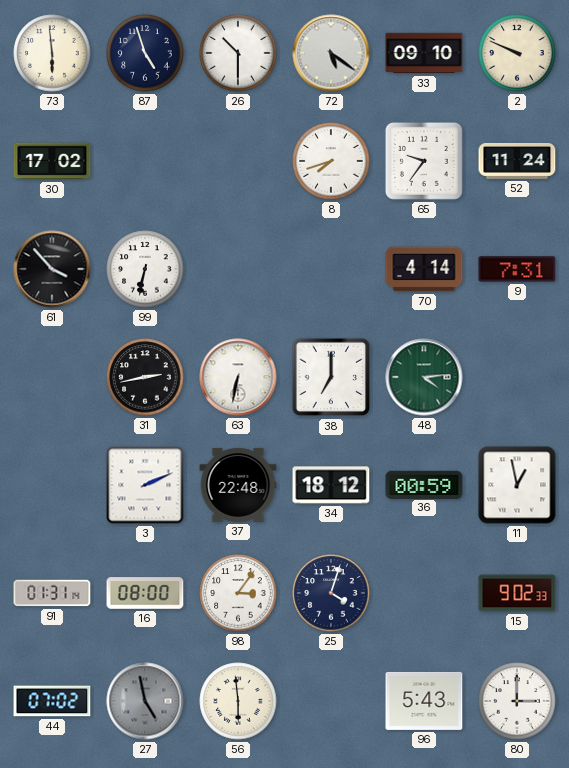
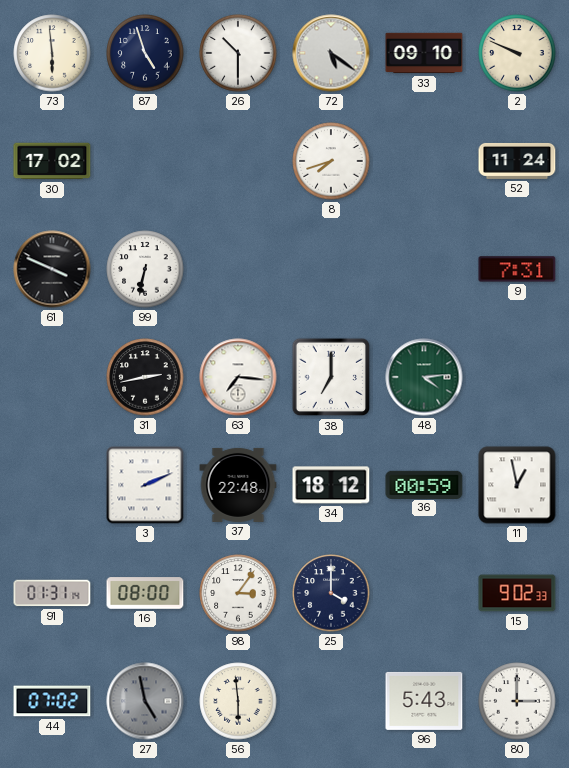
65: 9:36 -> none
61: 3:53 -> 3:49
70: 4:14 -> none
63: 6:32 -> 7:16
25: 4:03 -> 4:00
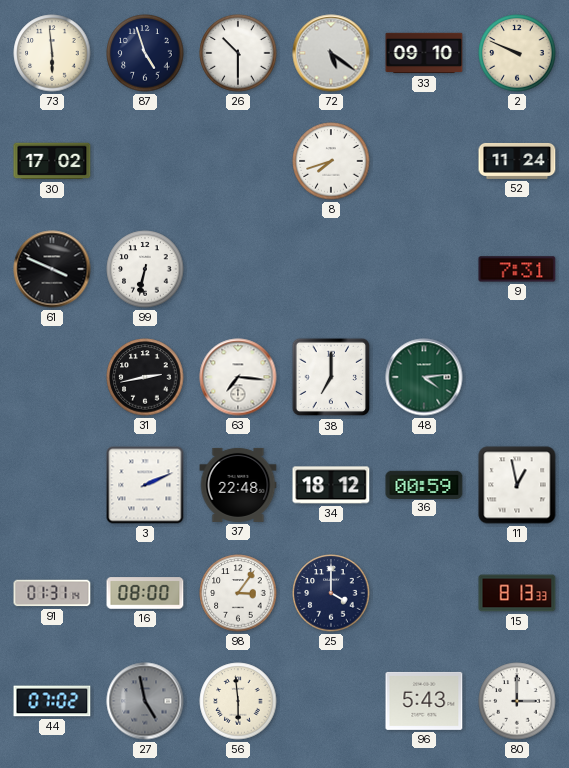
15: 9:02 -> 8:13
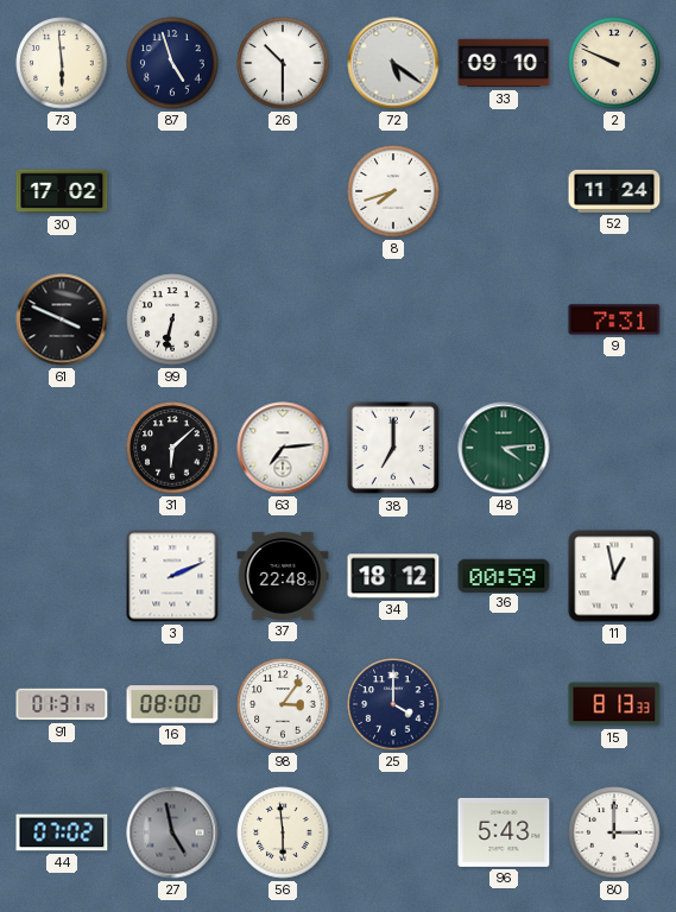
31: 2:43 -> 6:08
63: 7:16 -> 7:14
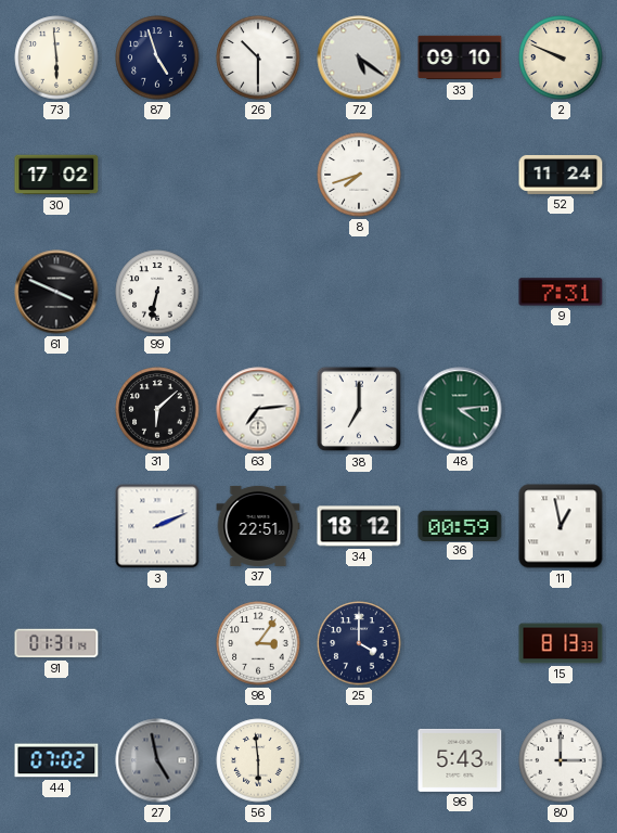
37: 22:48 -> 22:51
16: 08:00 -> none
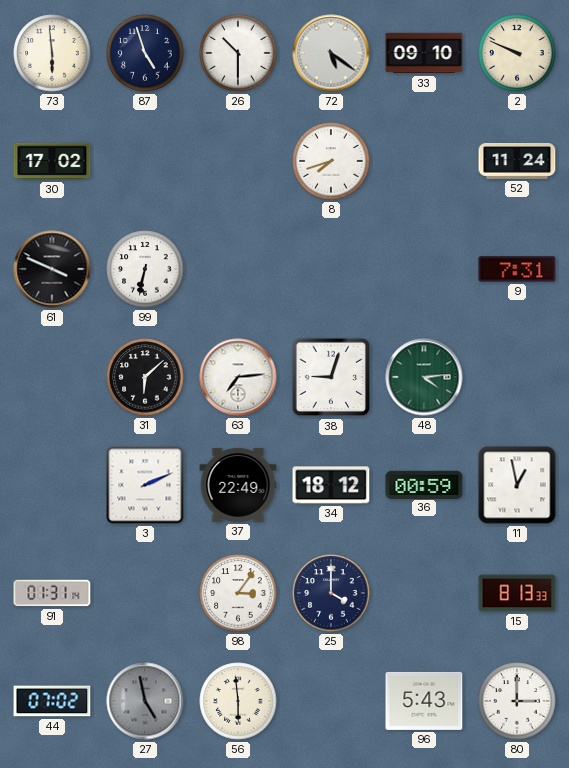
38: 7:00 -> 9:03
37: 22:51 -> 22:49
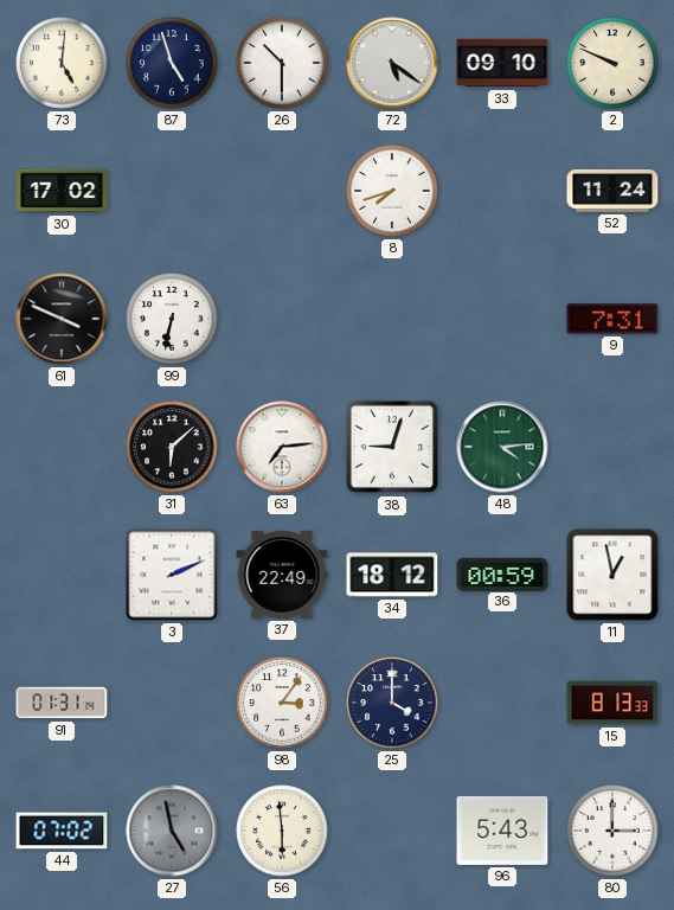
73: 5:59 -> 5:01
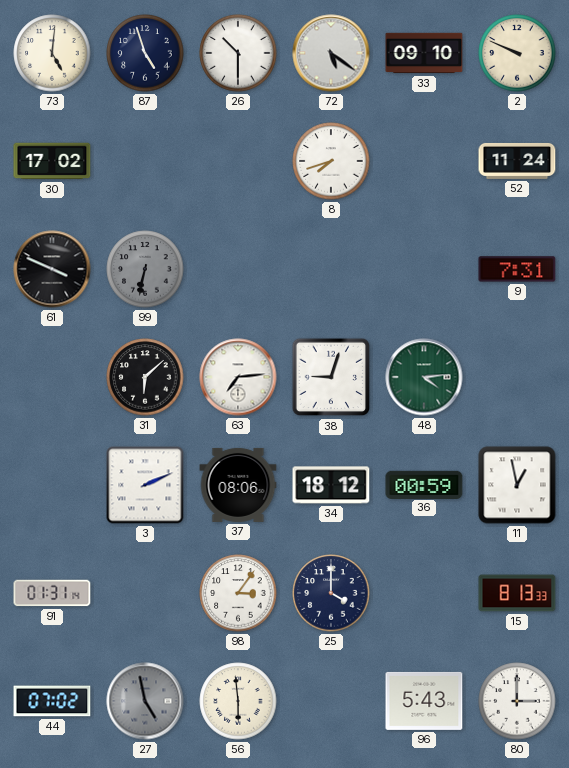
99 dial: white -> grey
37: 22:49 -> 08:06
